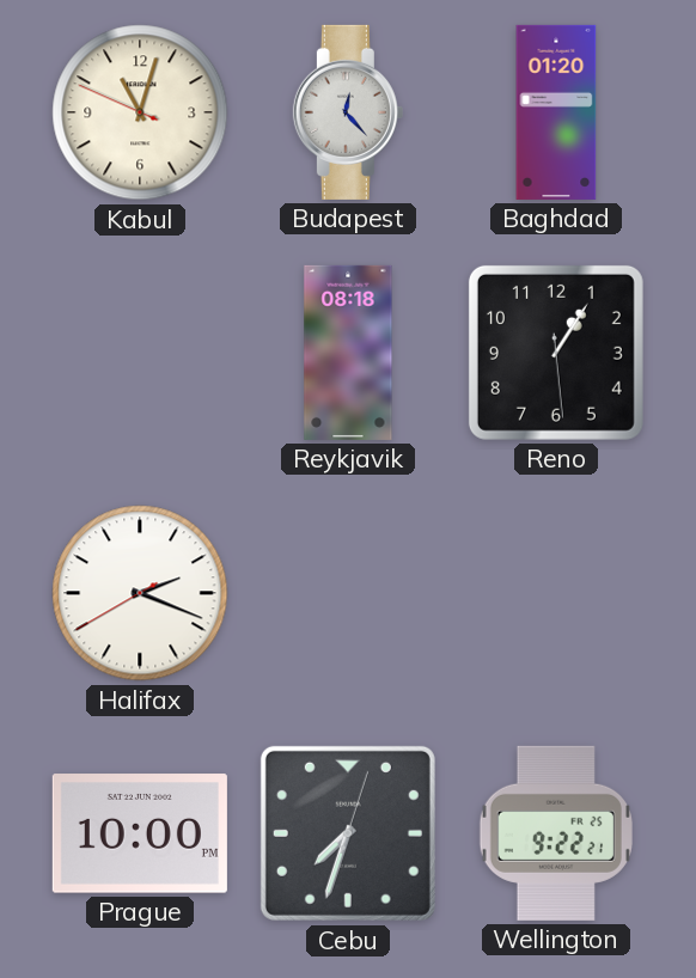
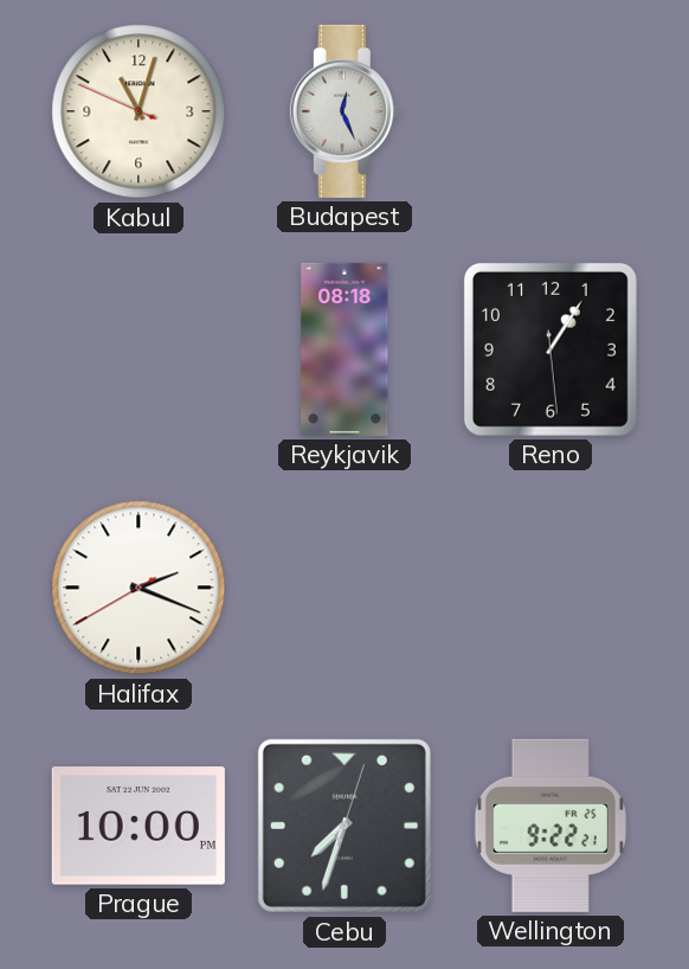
Budapest: 12:23 -> 12:26
Baghdad: 01:20 -> none
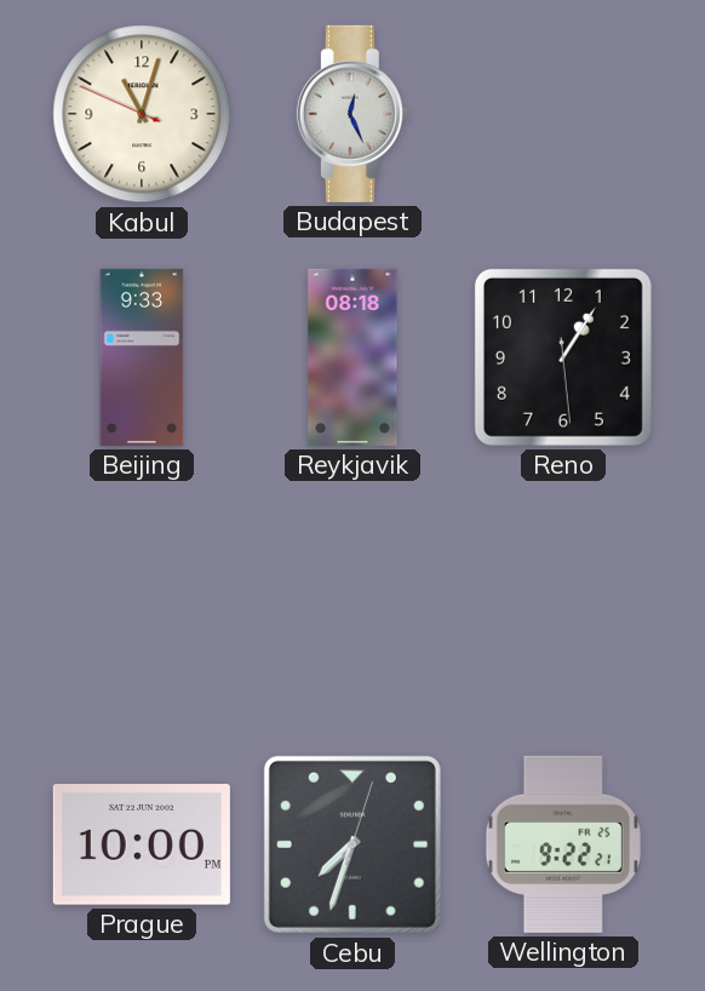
Beijing: none -> 9:33
Halifax: 2:18 -> none
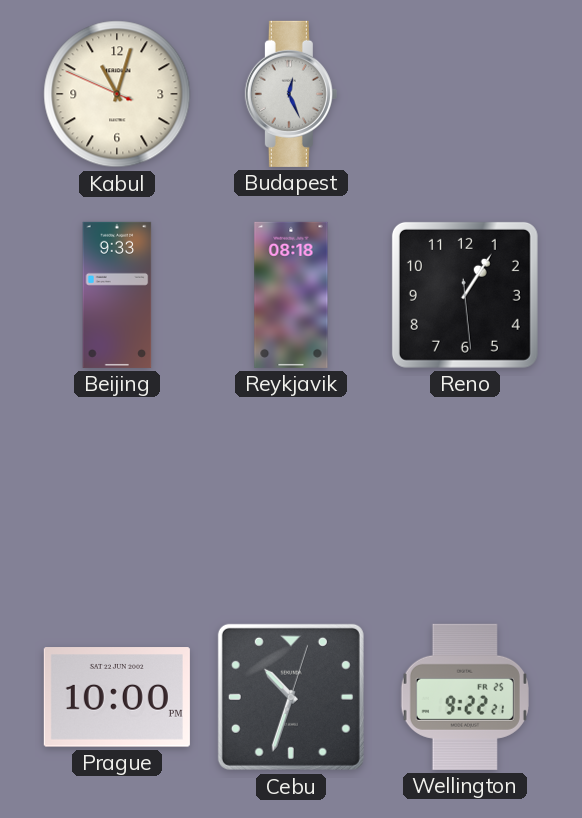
Cebu: 7:33 -> 10:33
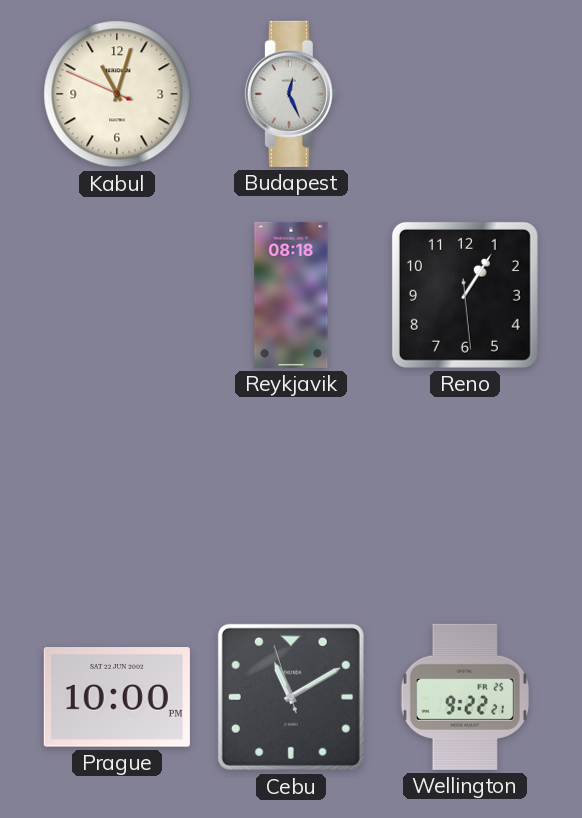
Beijing: 9:33 -> none
Cebu: 10:33 -> 11:09
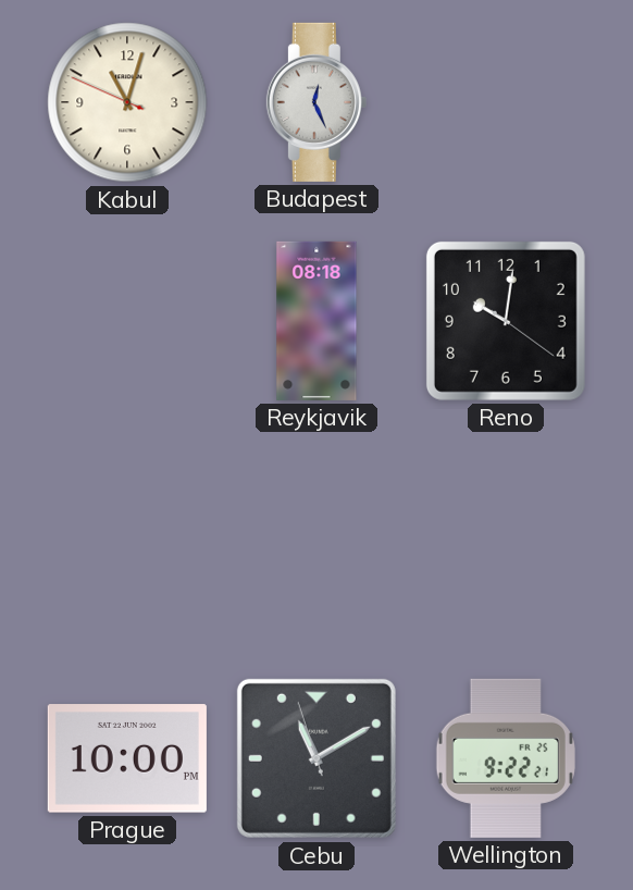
Reno: 1:05 -> 10:01
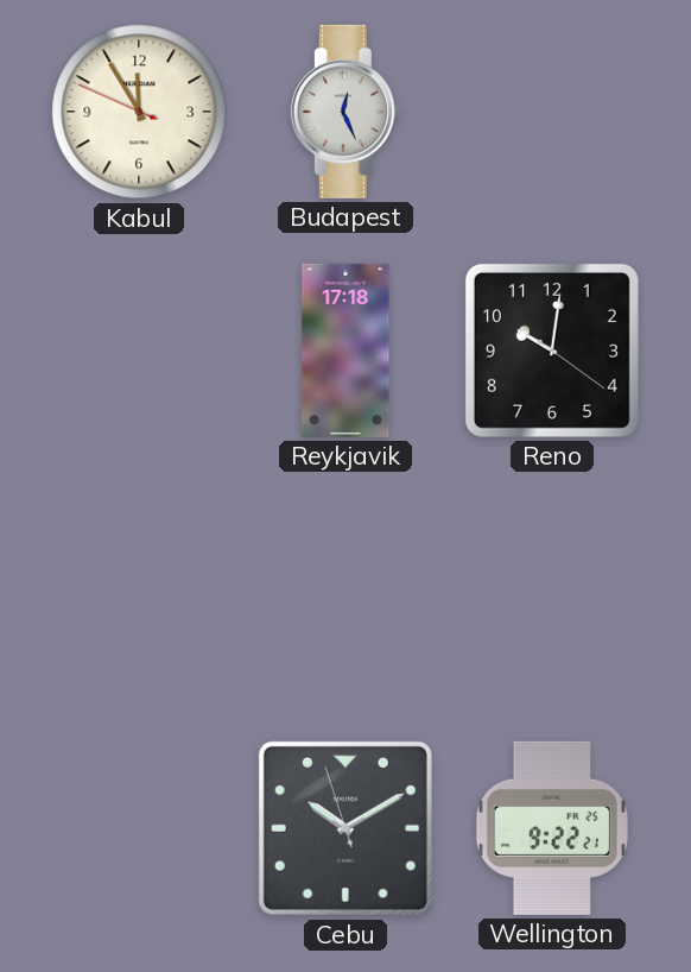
Kabul: 11:02 -> 11:54
Reykjavik: 08:18 -> 17:18
Prague: 10:00 -> none
Cebu: 11:09 -> 10:09
